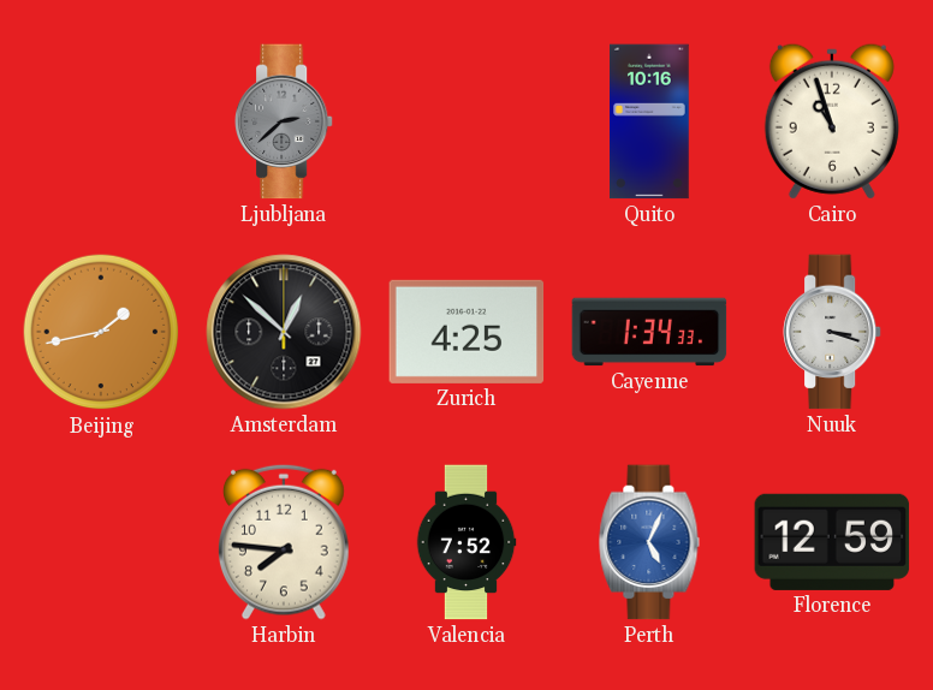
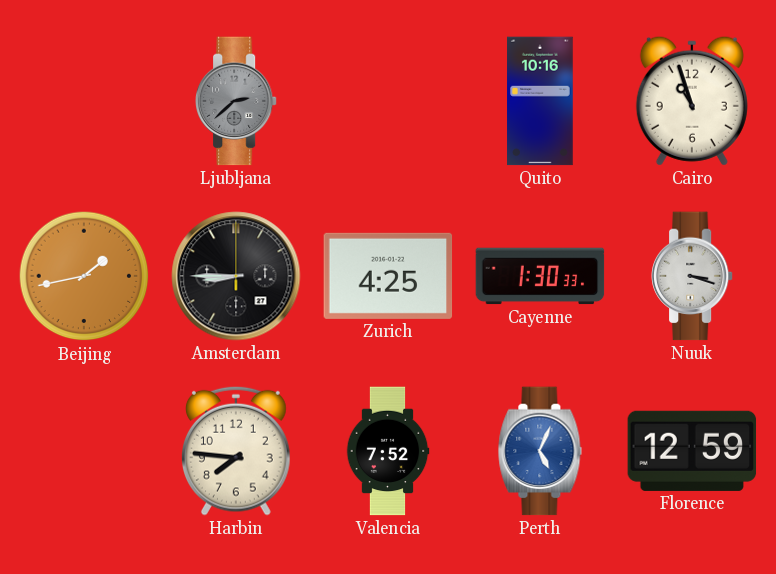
Amsterdam: 12:52 -> 8:45
Cayenne: 1:34 -> 1:30
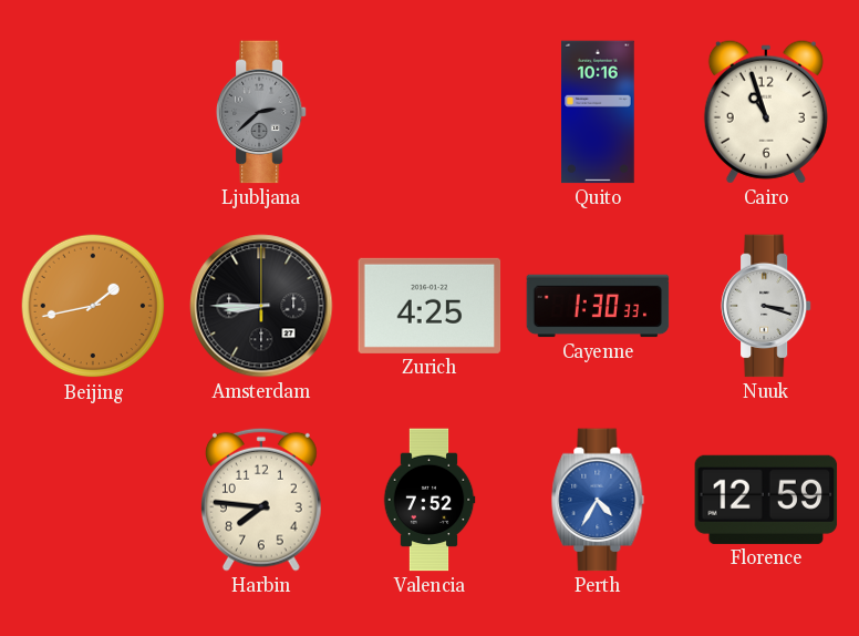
Perth: 5:04 -> 4:35
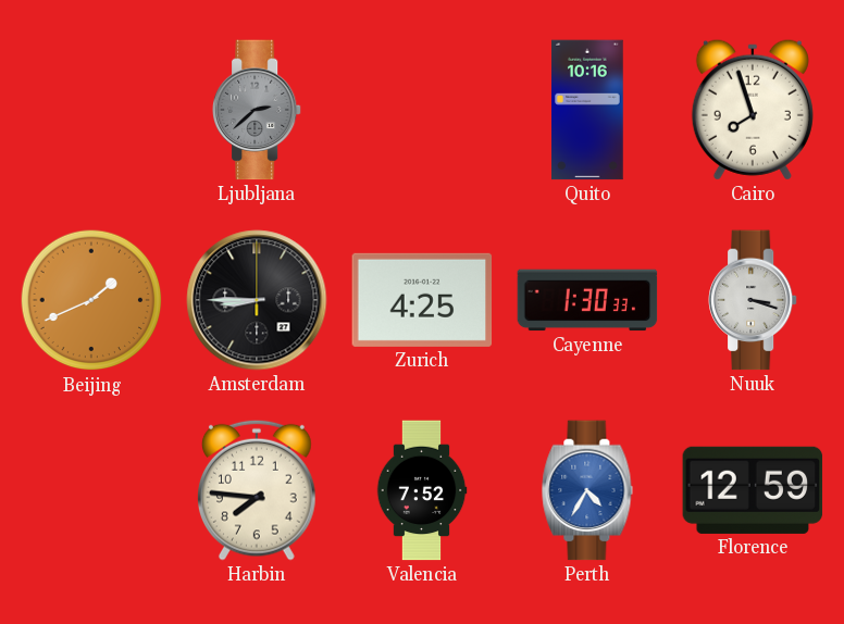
Cairo: 10:57 -> 7:57
Beijing: 1:43 -> 1:41
